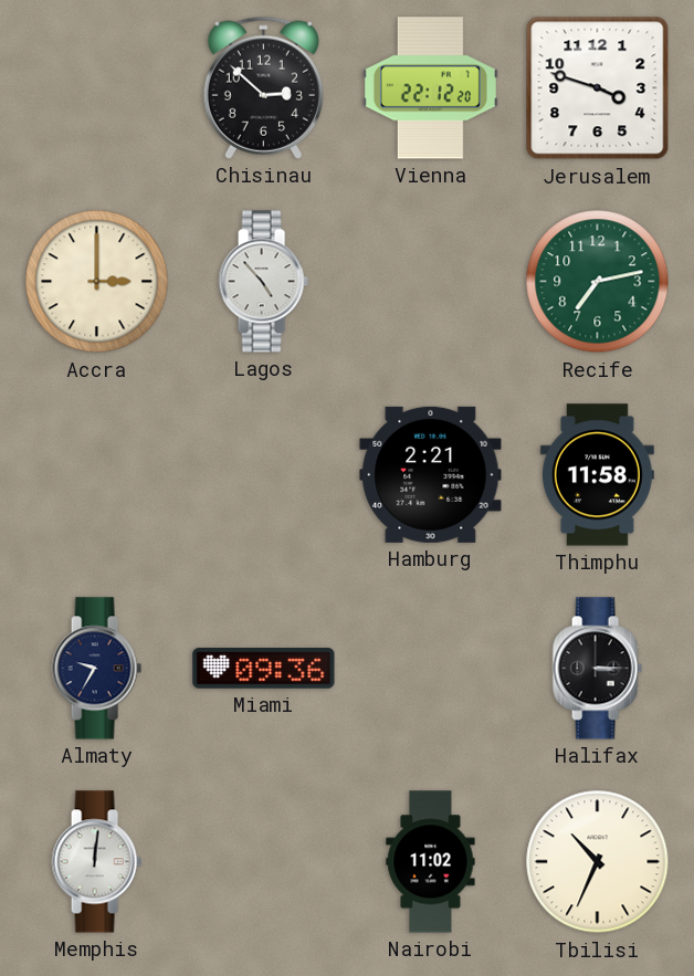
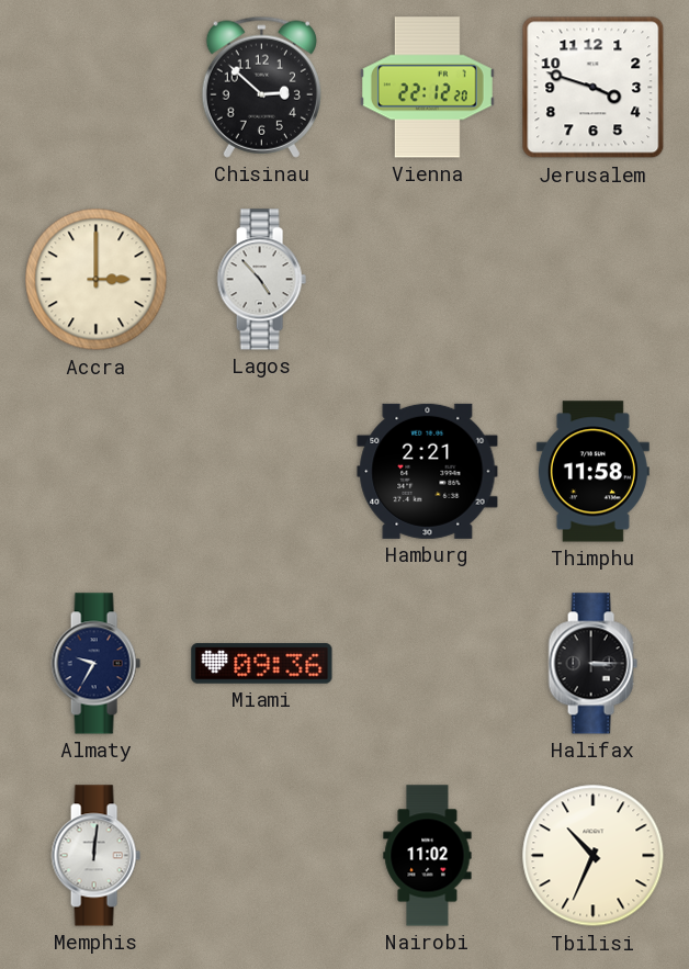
Recife: 7:13 -> none
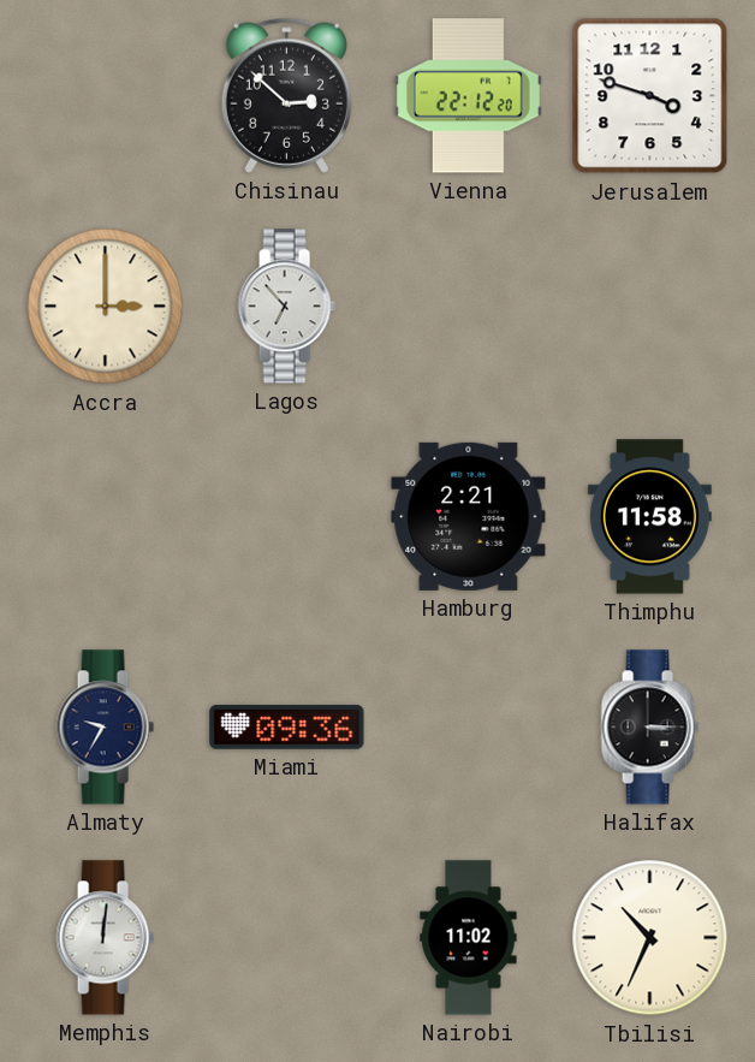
Lagos: 4:53 -> 6:53
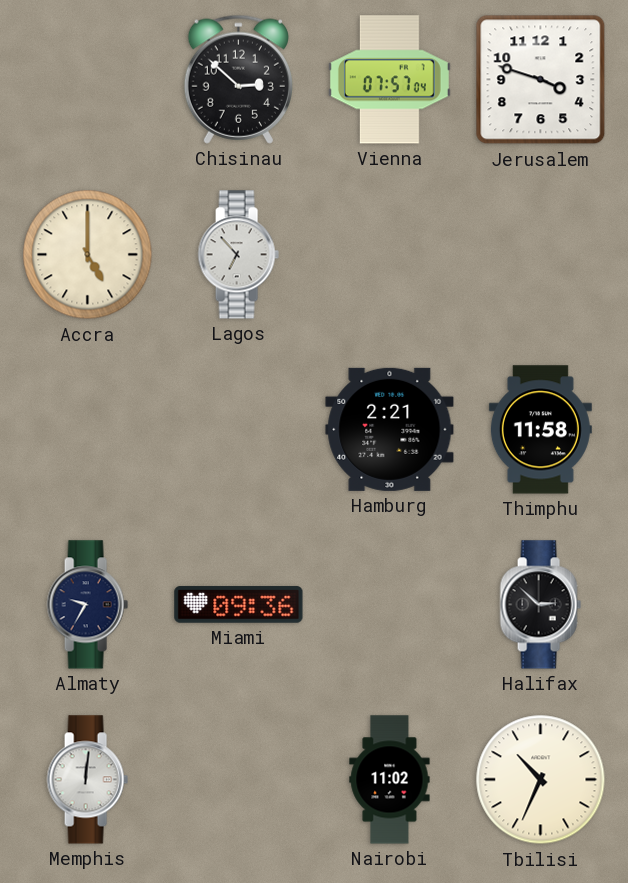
Vienna: 22:12 -> 07:57
Accra: 3:00 -> 5:00
Halifax: 3:15 -> 2:52
